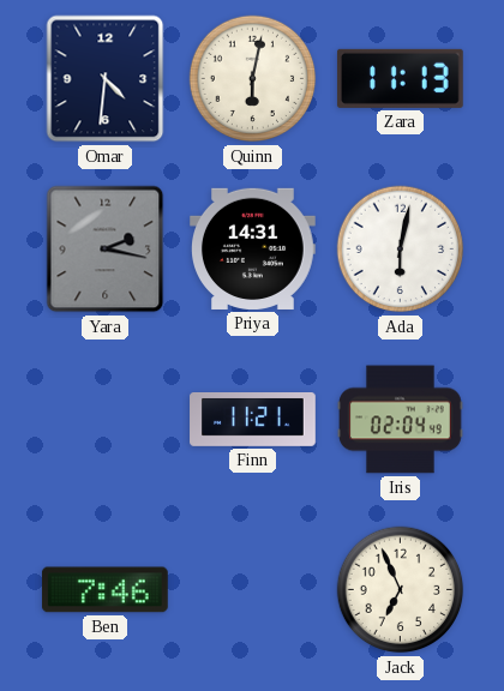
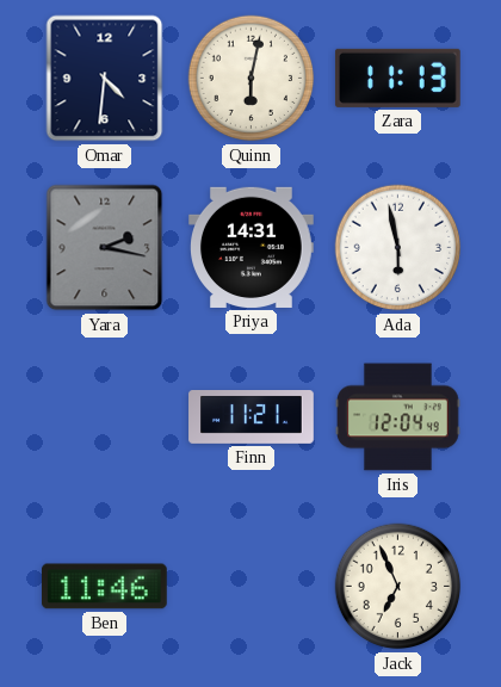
Ada: 6:02 -> 5:58
Iris: 02:04 -> 12:04
Ben: 7:46 -> 11:46
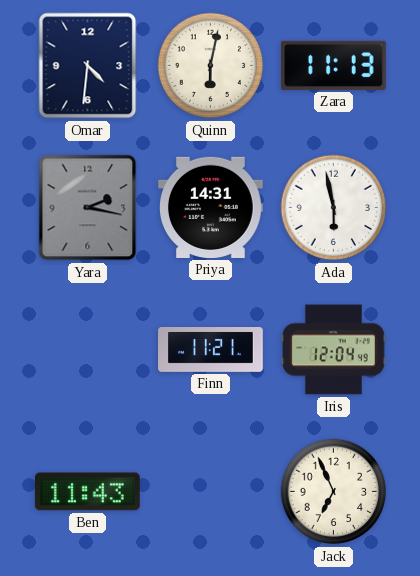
Ben: 11:46 -> 11:43
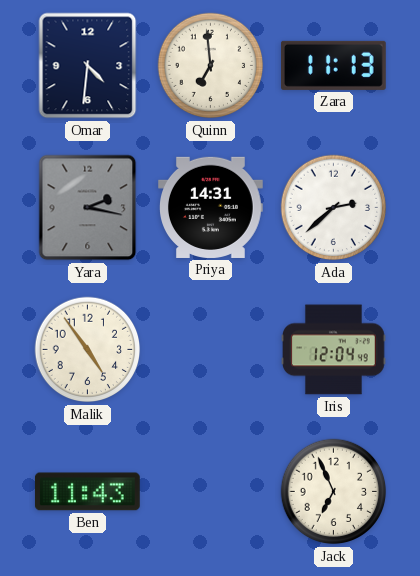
Quinn: 6:02 -> 6:59
Ada: 5:58 -> 2:38
Malik: none -> 4:54
Finn: 11:21 -> none
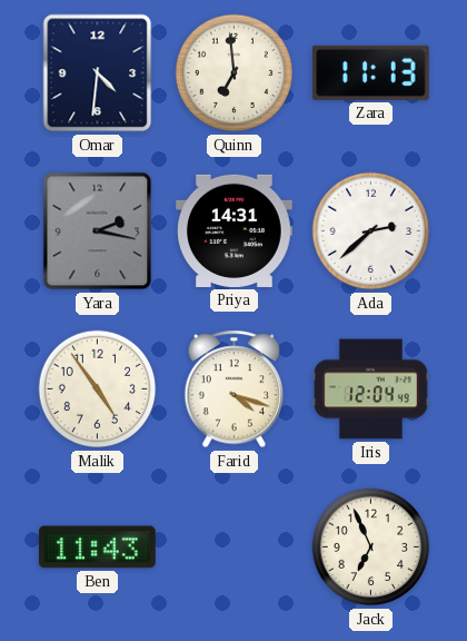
Farid: none -> 4:18
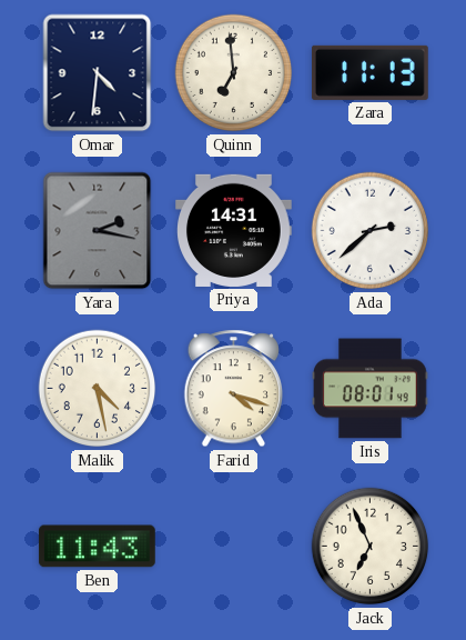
Malik: 4:54 -> 4:28
Iris: 12:04 -> 08:01
